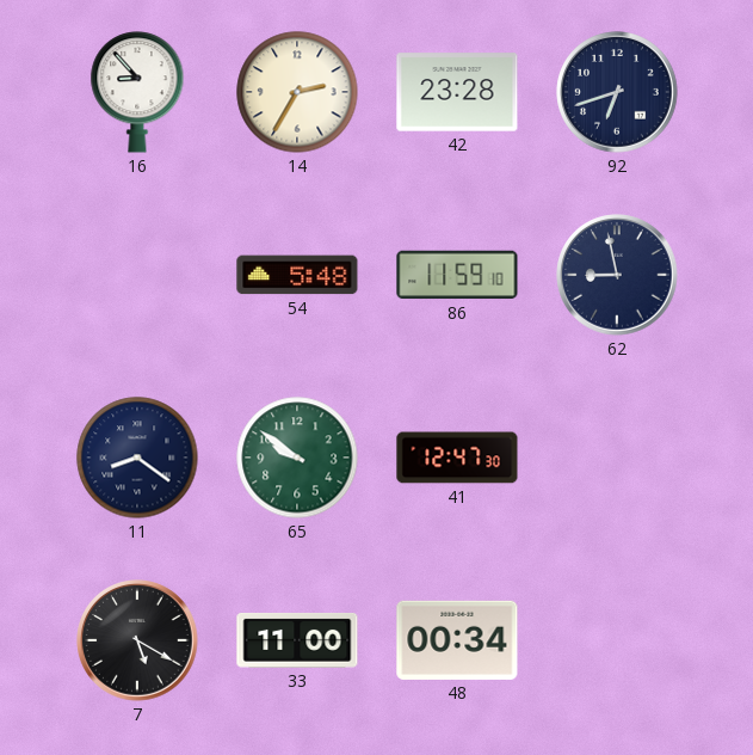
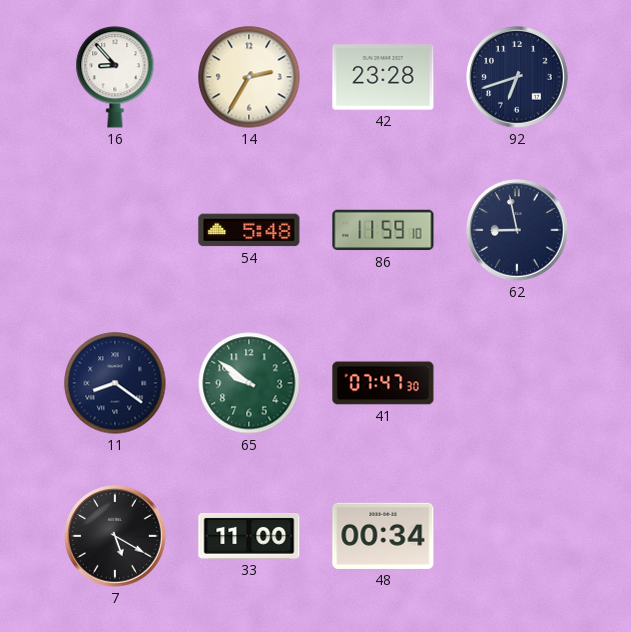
41: 12:47 -> 07:47
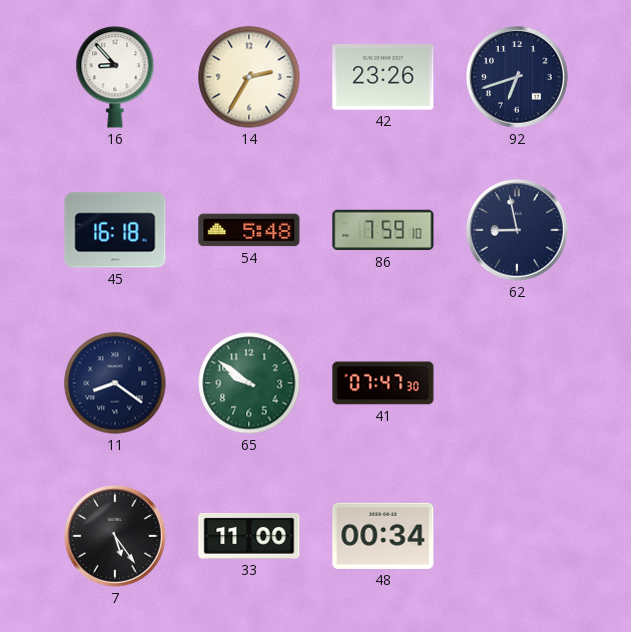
42: 23:28 -> 23:26
45: none -> 16:18
86: 11:59 -> 7:59
7: 5:20 -> 5:24
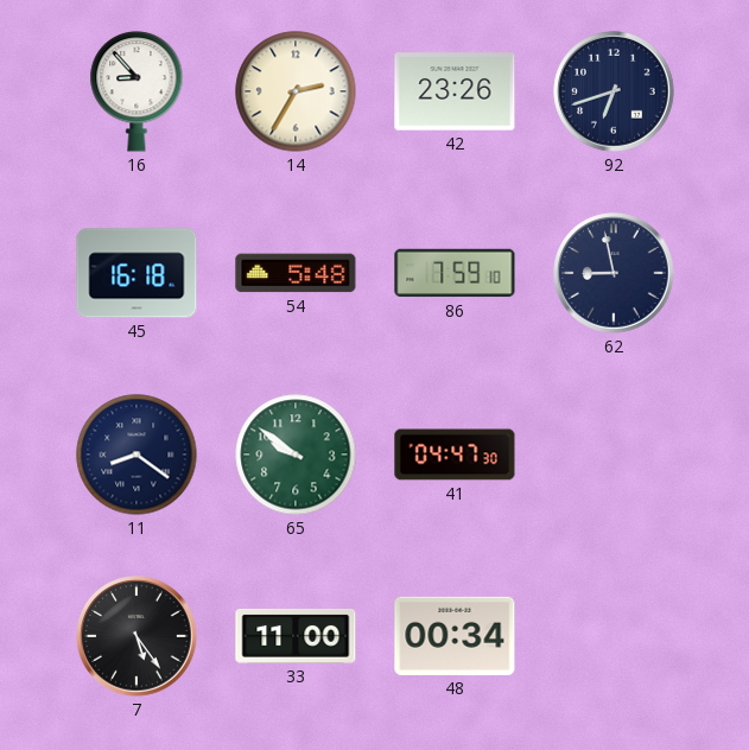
41: 07:47 -> 04:47
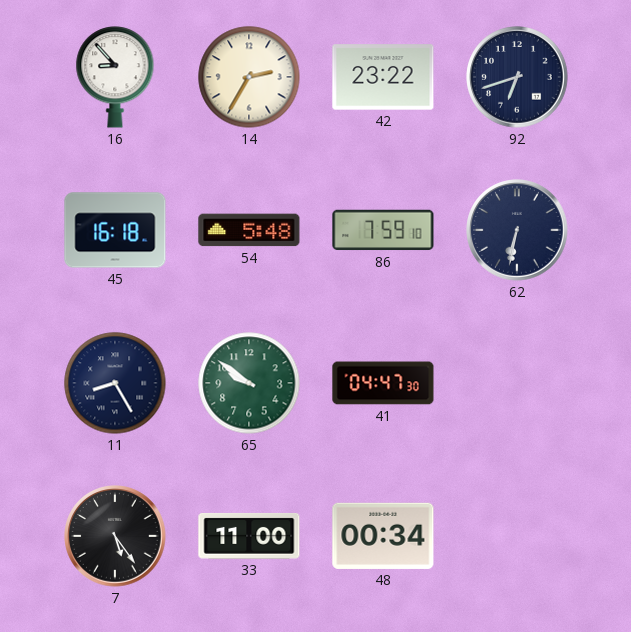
42: 23:26 -> 23:22
62: 8:58 -> 6:32
11: 8:21 -> 8:25
